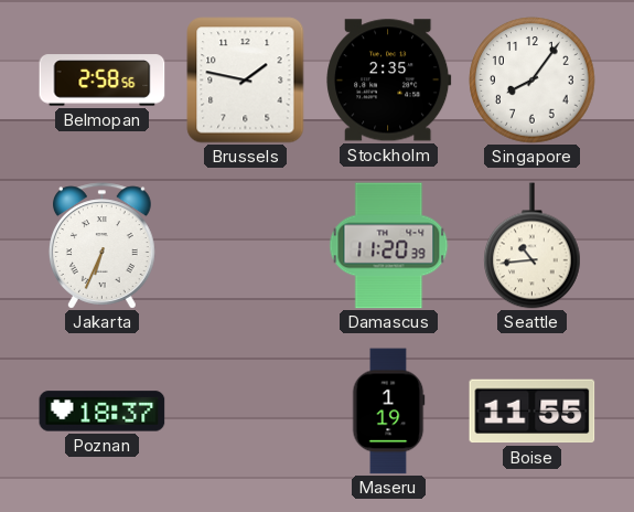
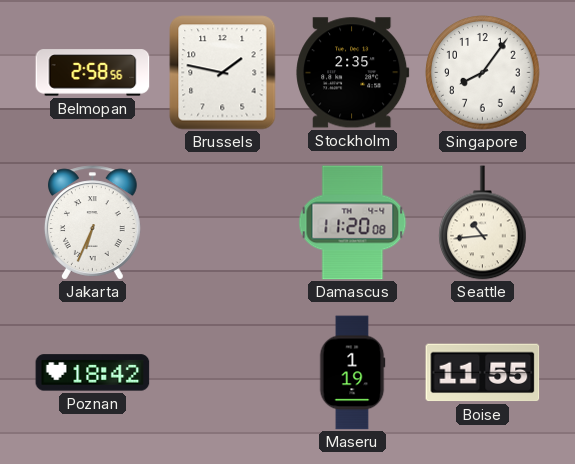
Damascus: 11:20:39 -> 11:20:08
Poznan: 18:37 -> 18:42
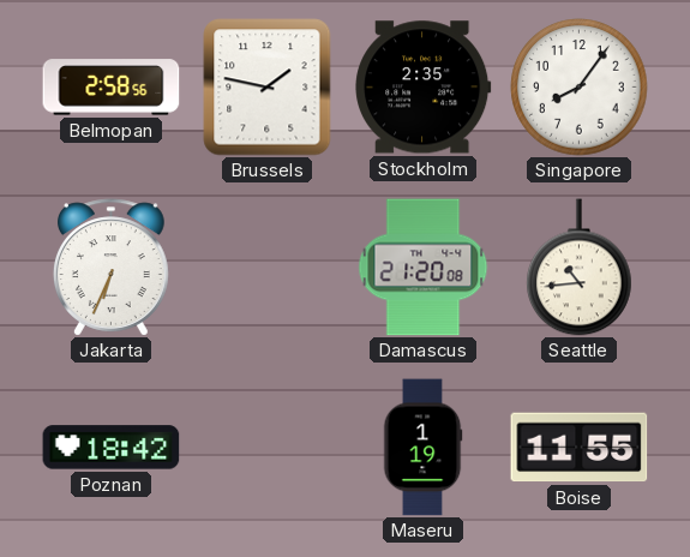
Damascus: 11:20 -> 21:20
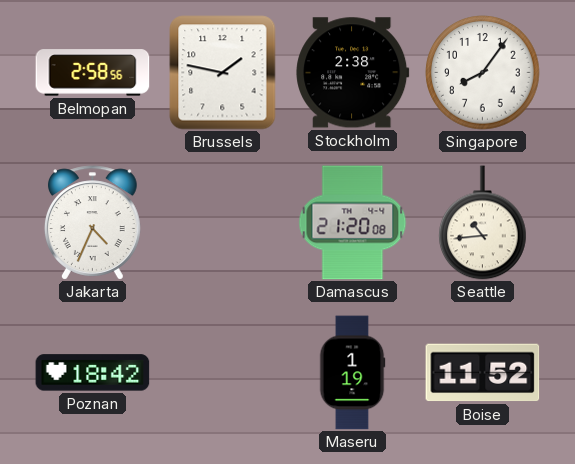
Stockholm: 2:35 -> 2:38
Jakarta: 6:34 -> 4:34
Boise: 11:55 -> 11:52
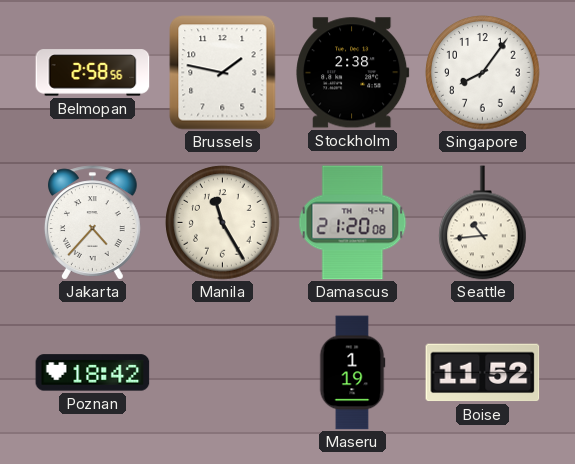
Jakarta: 4:34 -> 4:37
Manila: none -> 11:25
